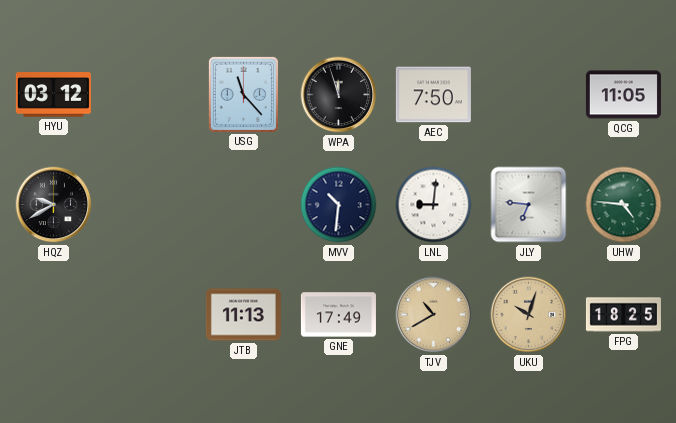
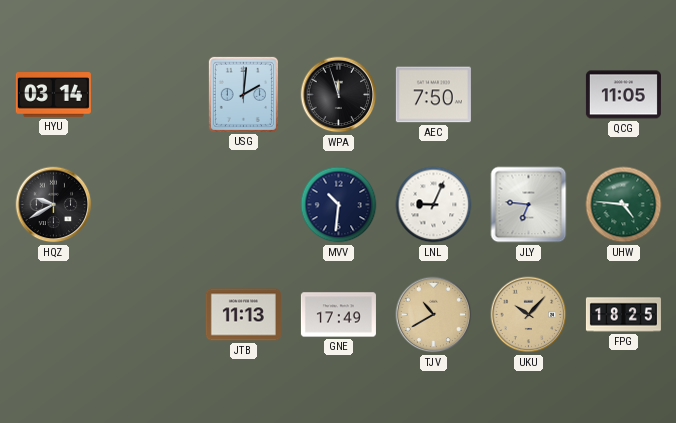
HYU: 03:12 -> 03:14
USG: 11:23 -> 2:01
LNL: 9:01 -> 9:04
UKU: 10:03 -> 10:07
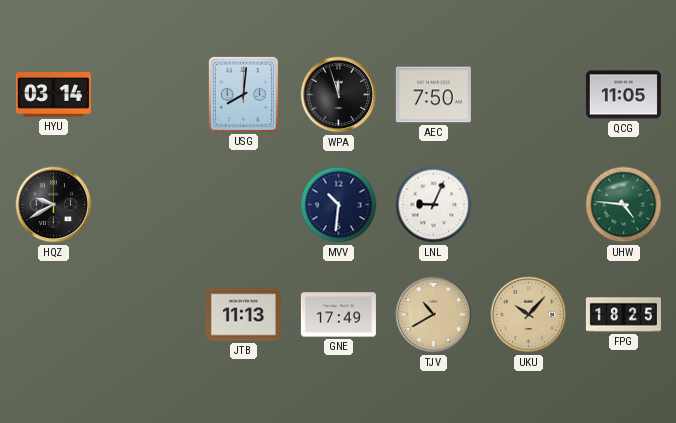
USG: 2:01 -> 8:01
JLY: 6:46 -> none
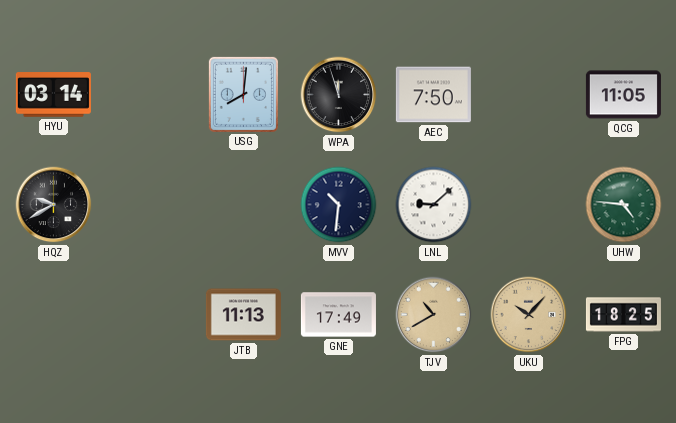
LNL: 9:04 -> 9:08
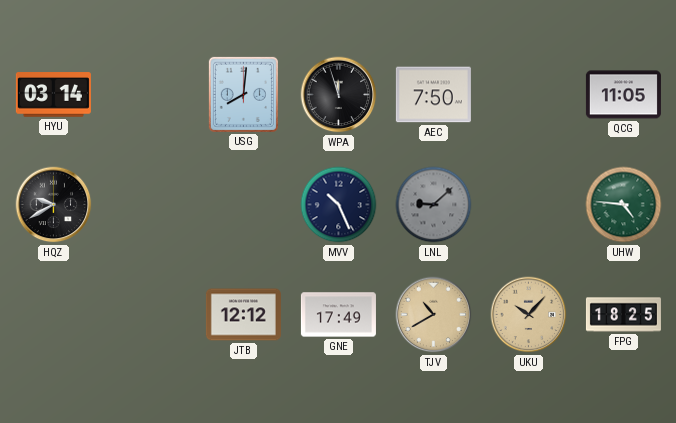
MVV: 10:31 -> 10:26
LNL dial: white -> grey
JTB: 11:13 -> 12:12
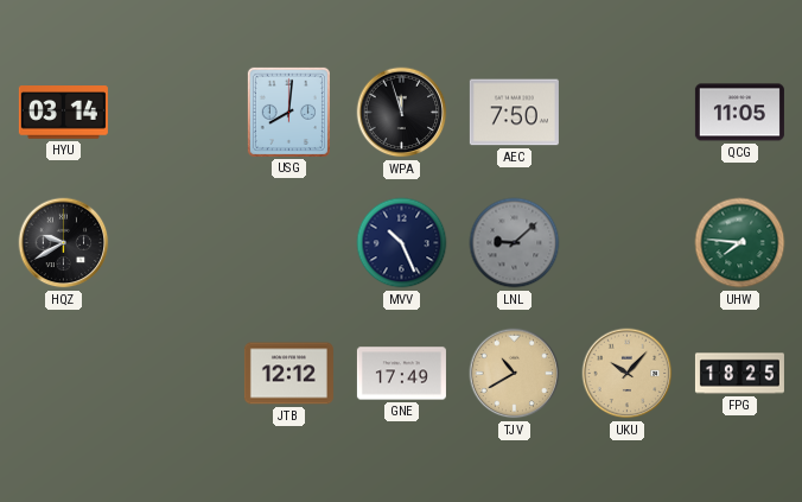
UHW: 4:46 -> 7:46
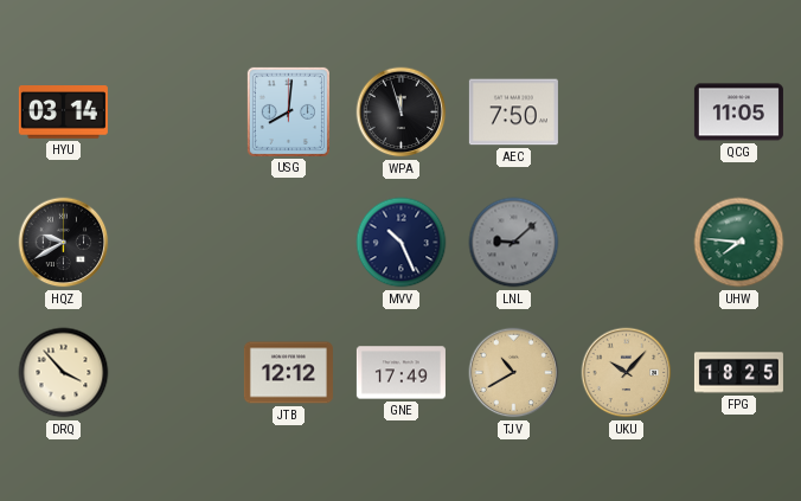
DRQ: none -> 3:53
